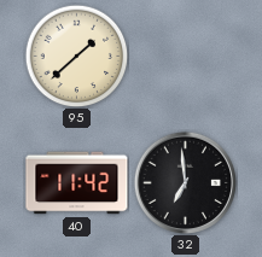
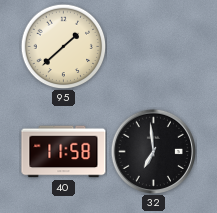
40: 11:42 -> 11:58
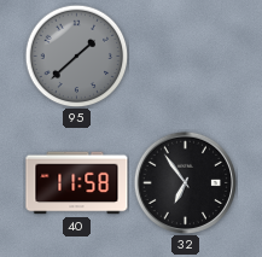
95 dial: cream -> grey
32: 6:59 -> 6:54
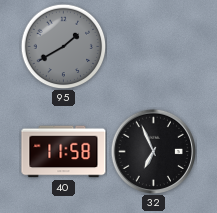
95: 1:38 -> 1:40
32: 6:54 -> 6:56
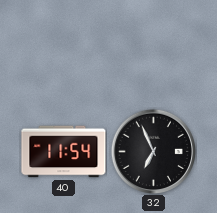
95: 1:40 -> none
40: 11:58 -> 11:54
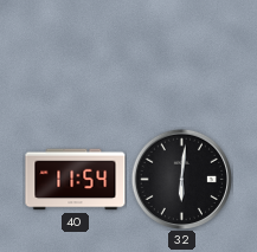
32: 6:56 -> 6:01
